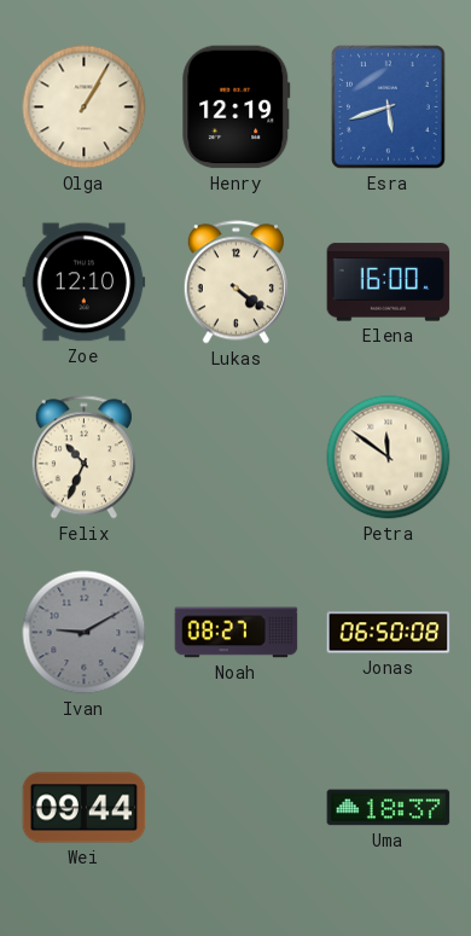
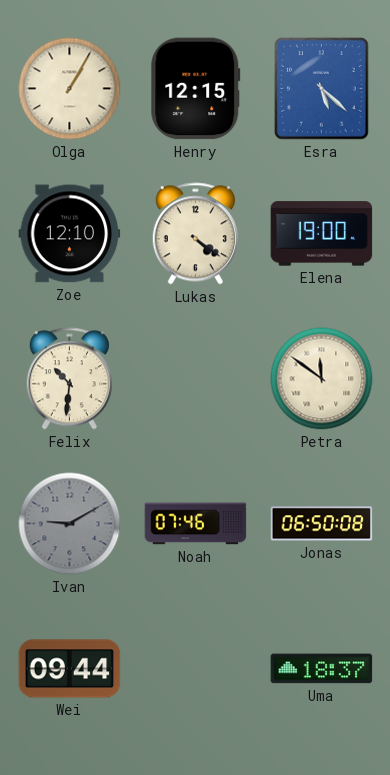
Henry: 12:19 -> 12:15
Esra: 5:42 -> 5:22
Elena: 16:00 -> 19:00
Felix: 10:34 -> 10:31
Noah: 08:27 -> 07:46
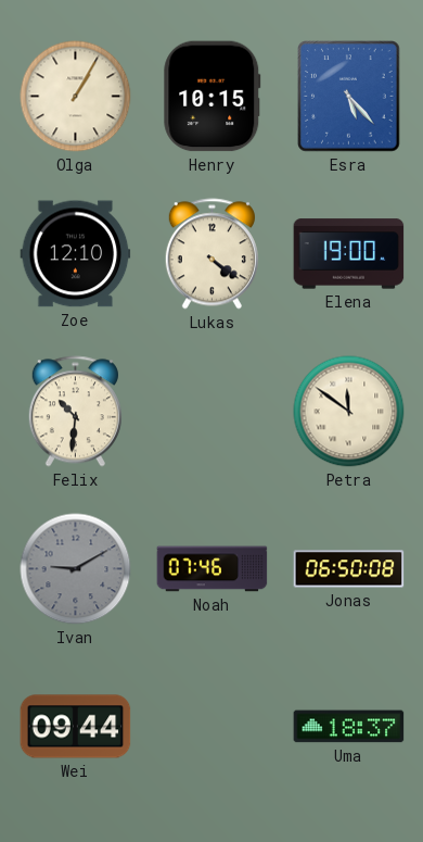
Henry: 12:15 -> 10:15
Esra: 5:22 -> 5:23
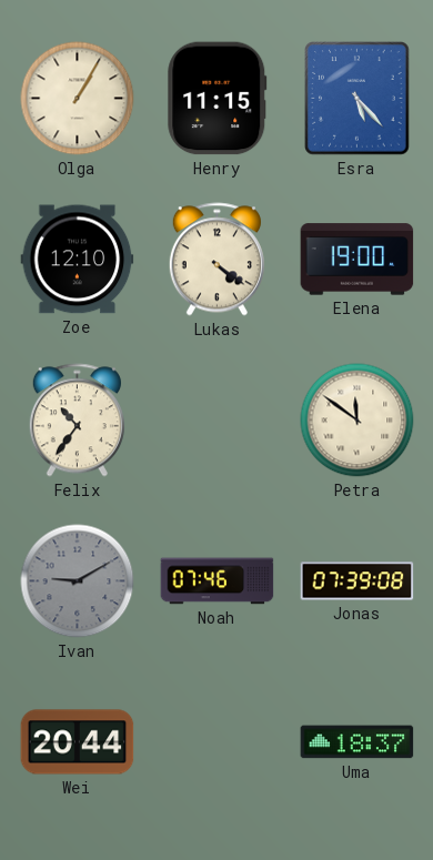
Henry: 10:15 -> 11:15
Felix: 10:31 -> 10:36
Jonas: 06:50 -> 07:39
Wei: 09:44 -> 20:44
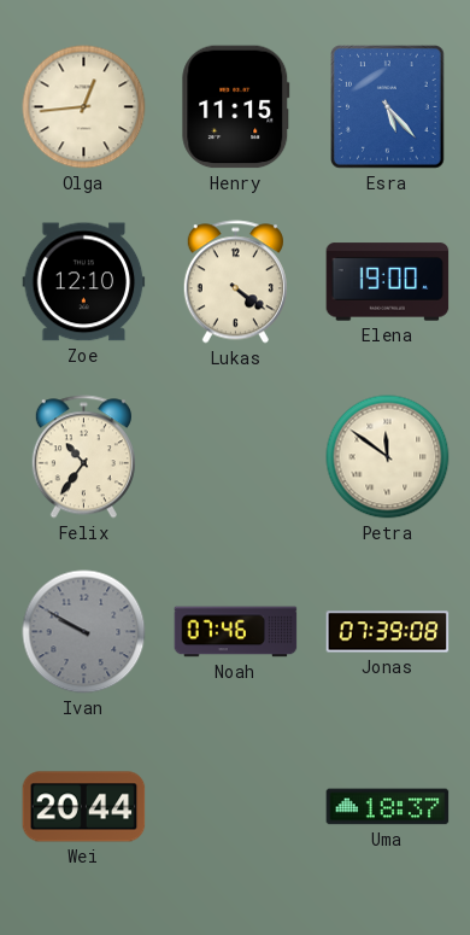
Olga: 1:05 -> 12:44
Ivan: 9:10 -> 9:50
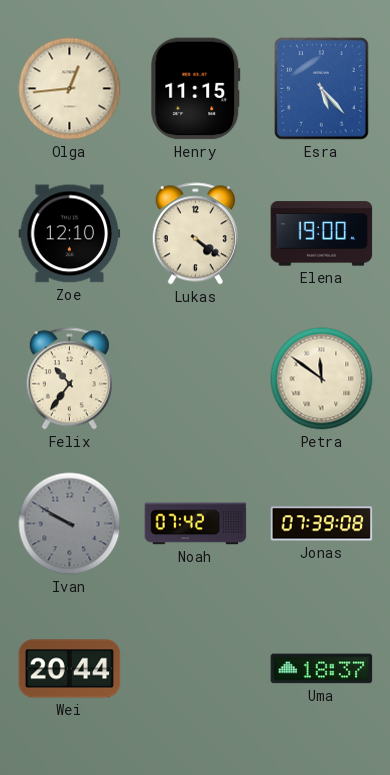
Noah: 07:46 -> 07:42
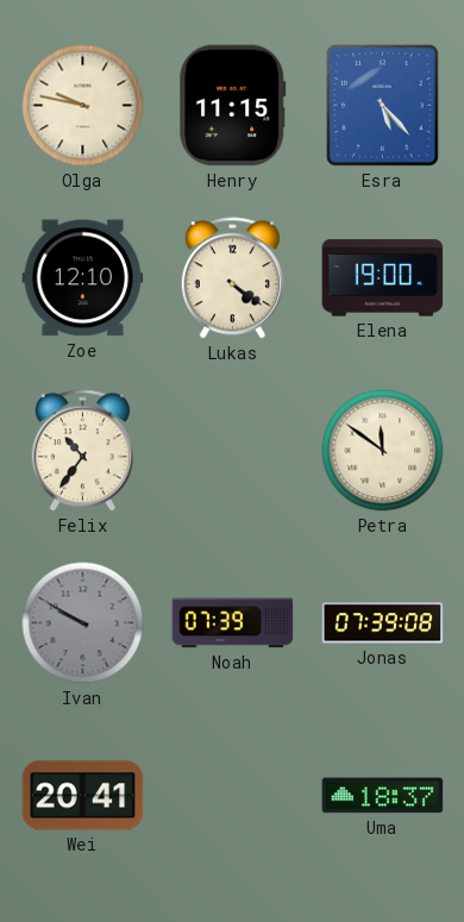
Olga: 12:44 -> 9:47
Noah: 07:42 -> 07:39
Wei: 20:44 -> 20:41
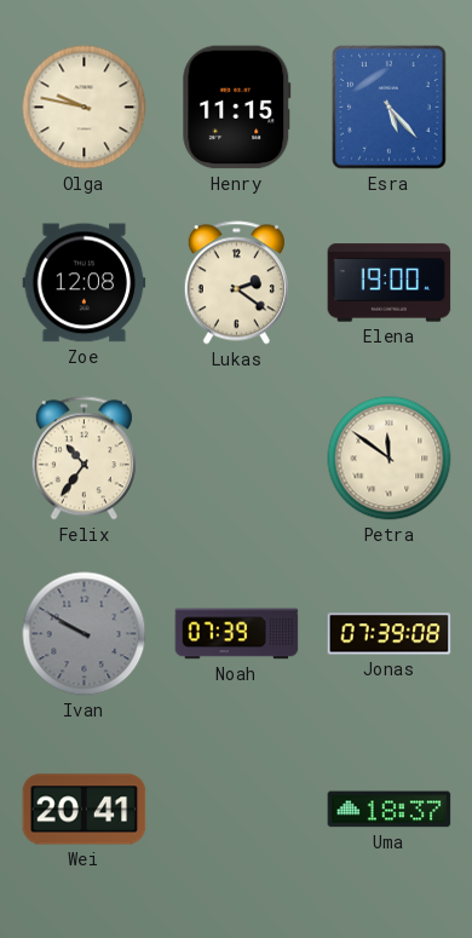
Zoe: 12:10 -> 12:08
Lukas: 4:21 -> 2:21
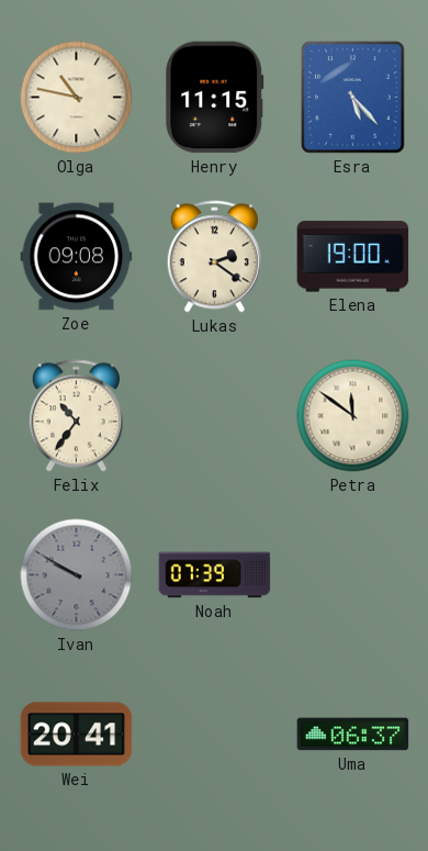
Olga: 9:47 -> 10:47
Zoe: 12:08 -> 09:08
Jonas: 07:39 -> none
Uma: 18:37 -> 06:37
